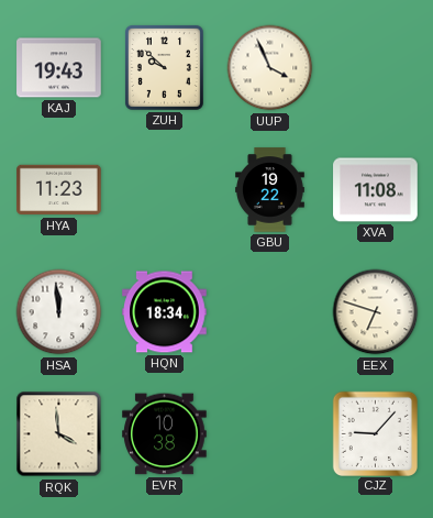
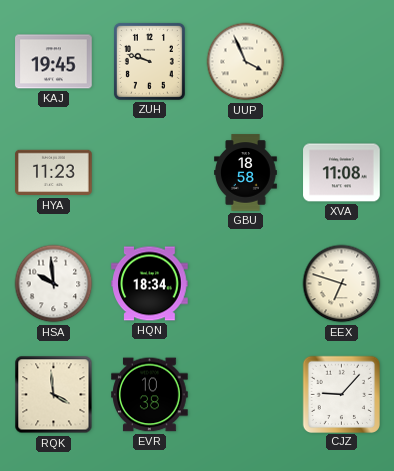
KAJ: 19:43 -> 19:45
ZUH: 9:52 -> 9:48
GBU: 19:22 -> 18:58
HSA: 11:59 -> 9:59
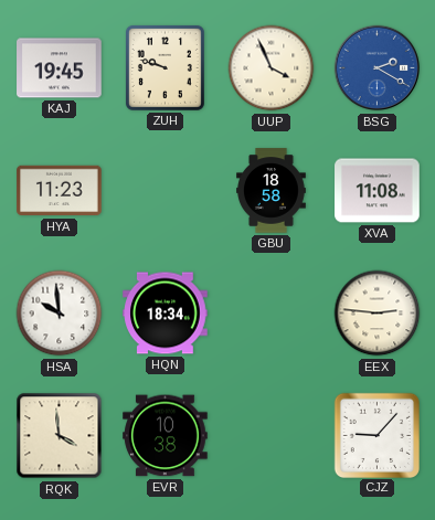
BSG: none -> 2:20
EEX: 6:48 -> 2:46
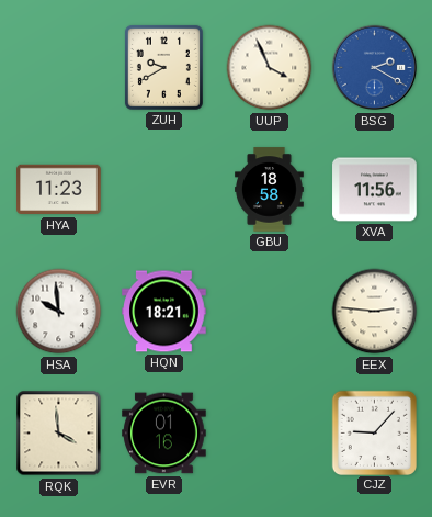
KAJ: 19:45 -> none
ZUH: 9:48 -> 9:40
XVA: 11:08 -> 11:56
HQN: 18:34 -> 18:21
EVR: 10:38 -> 01:16
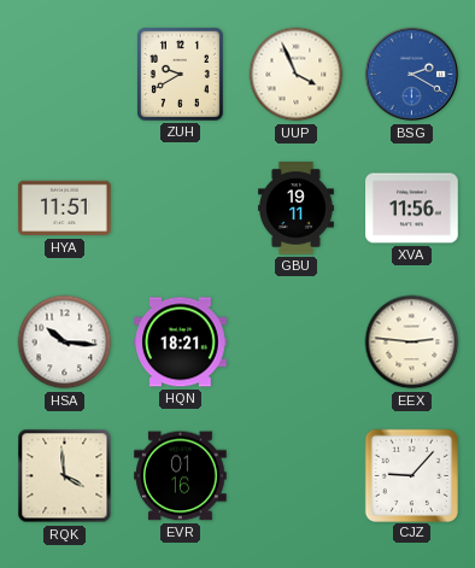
HYA: 11:23 -> 11:51
GBU: 18:58 -> 19:11
HSA: 9:59 -> 10:16
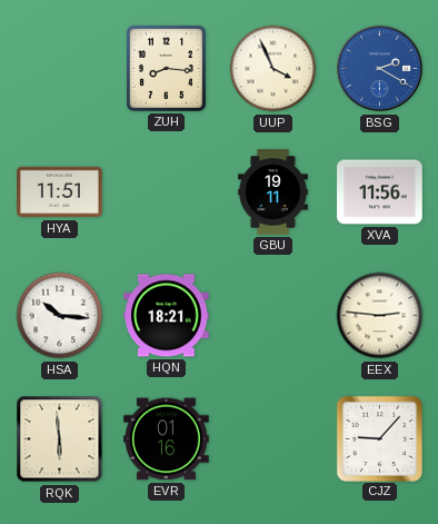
ZUH: 9:40 -> 8:16
RQK: 3:59 -> 5:59
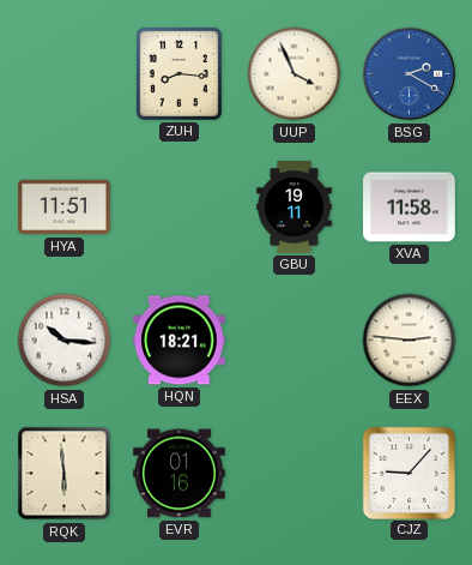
XVA: 11:56 -> 11:58
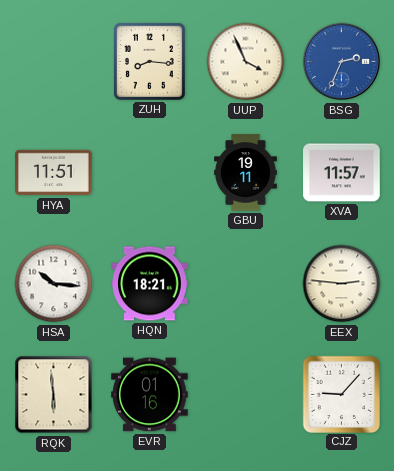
BSG: 2:20 -> 2:34
XVA: 11:58 -> 11:57
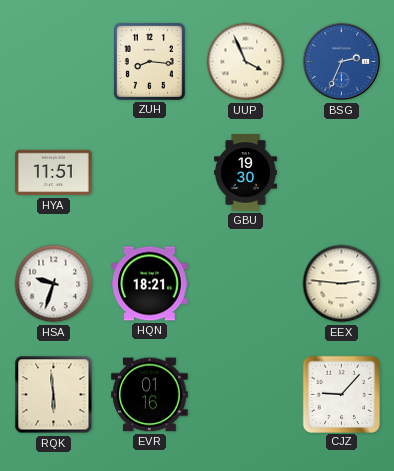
GBU: 19:11 -> 19:30
XVA: 11:57 -> none
HSA: 10:16 -> 9:33
